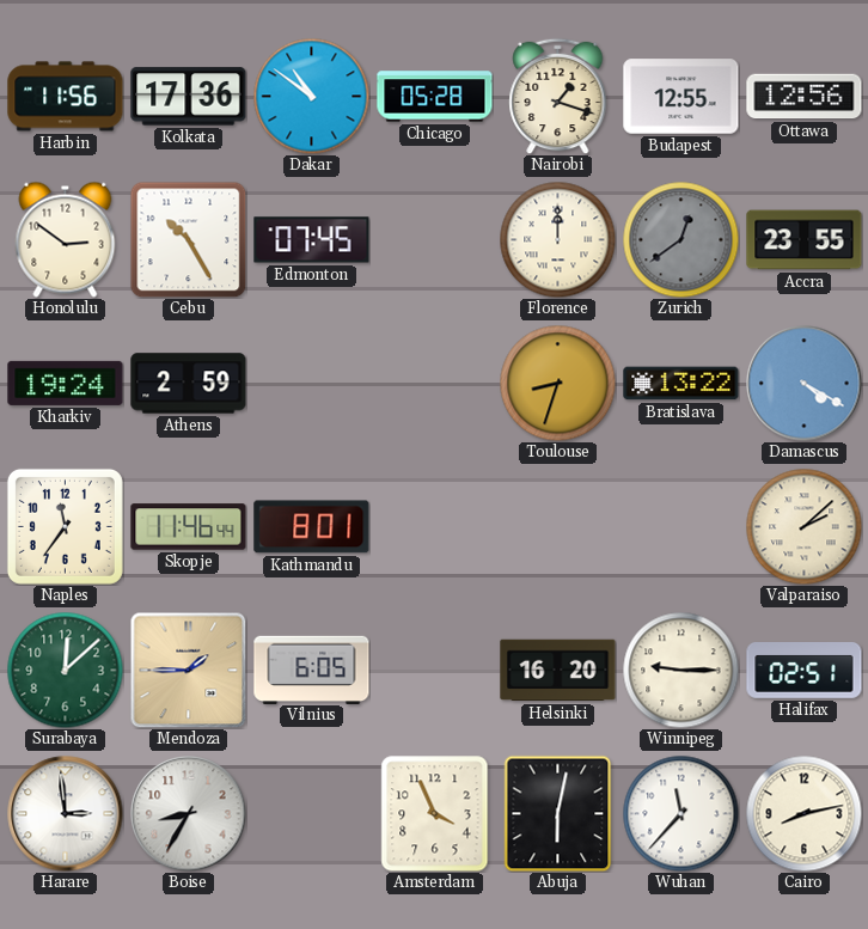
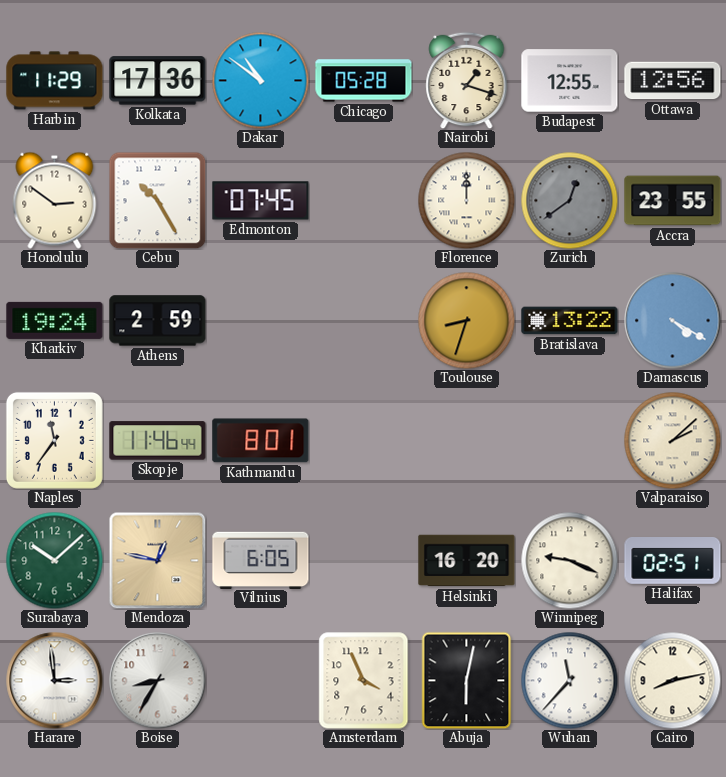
Harbin: 11:56 -> 11:29
Surabaya: 12:08 -> 10:08
Mendoza: 1:45 -> 12:47
Winnipeg: 9:15 -> 9:19
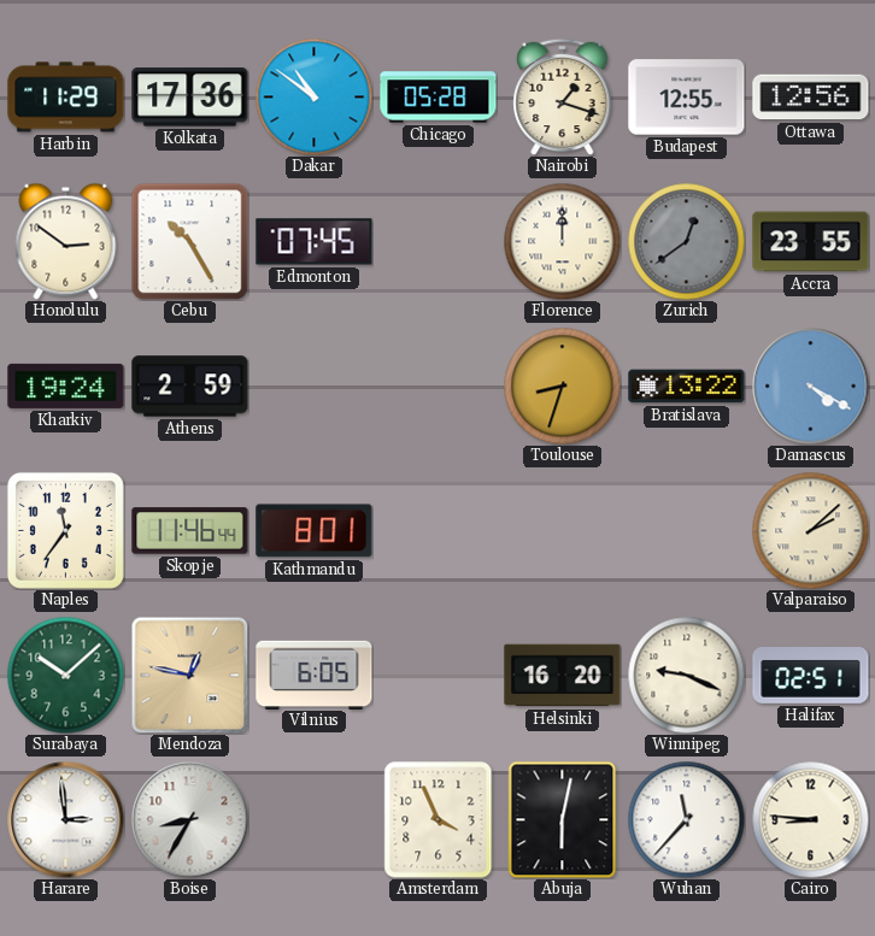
Cairo: 8:13 -> 8:46
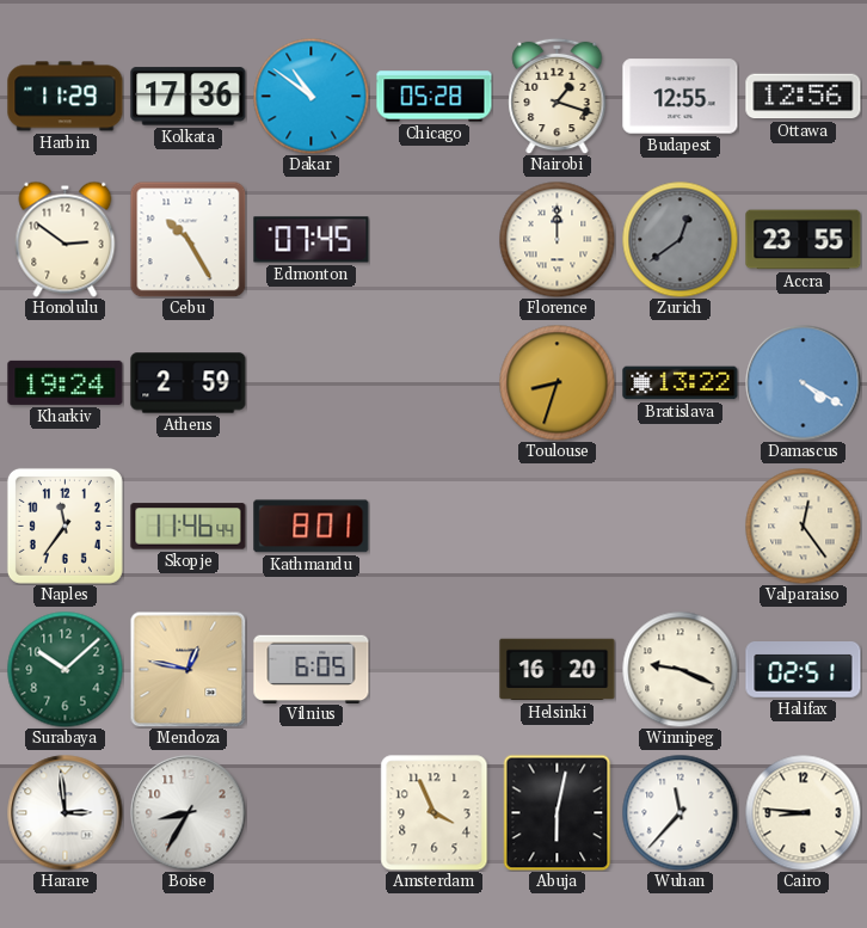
Valparaiso: 2:08 -> 12:24
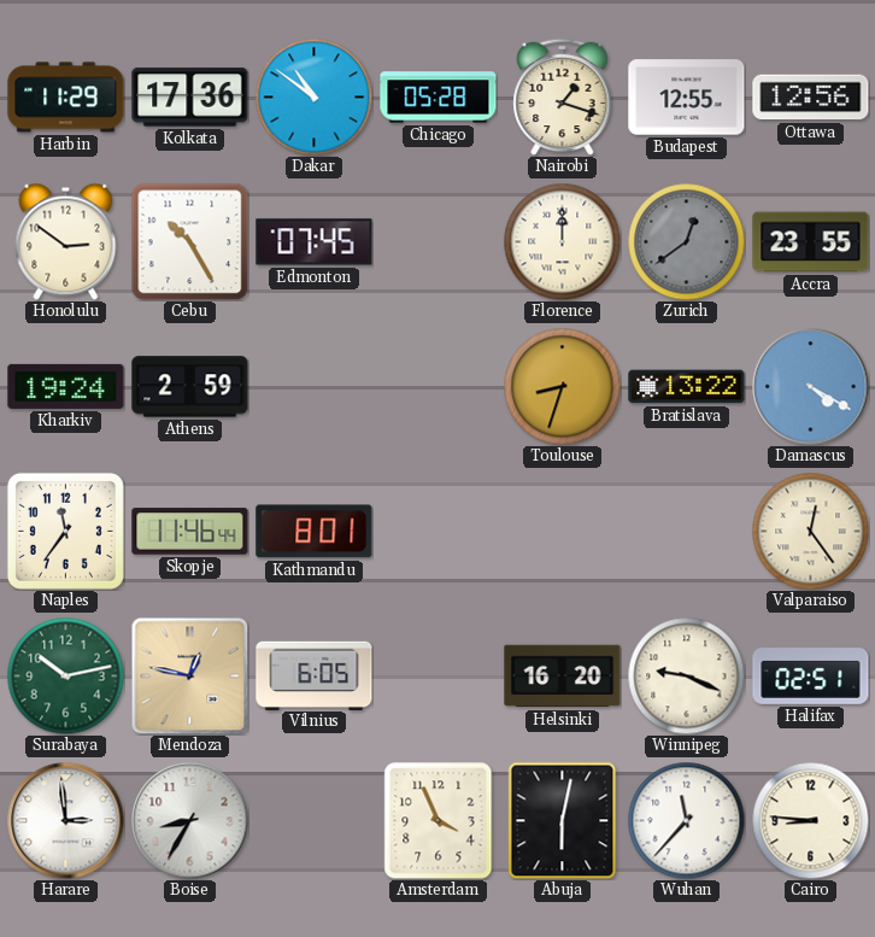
Surabaya: 10:08 -> 10:13
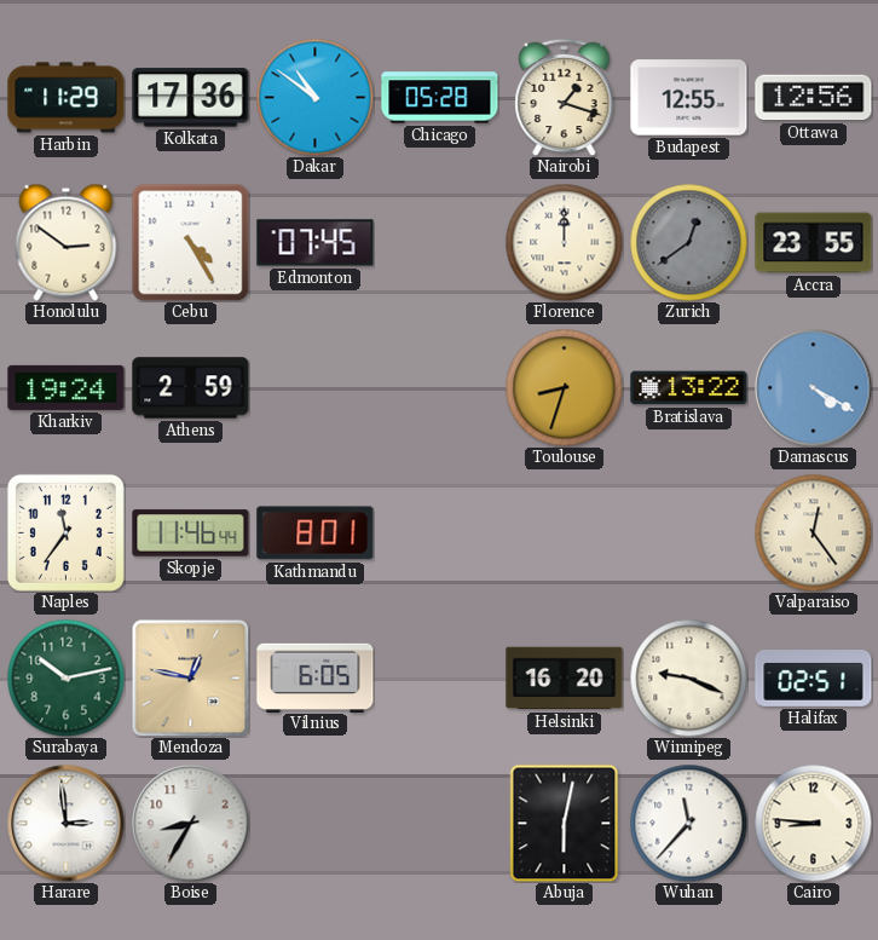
Cebu: 10:25 -> 4:25
Amsterdam: 3:56 -> none
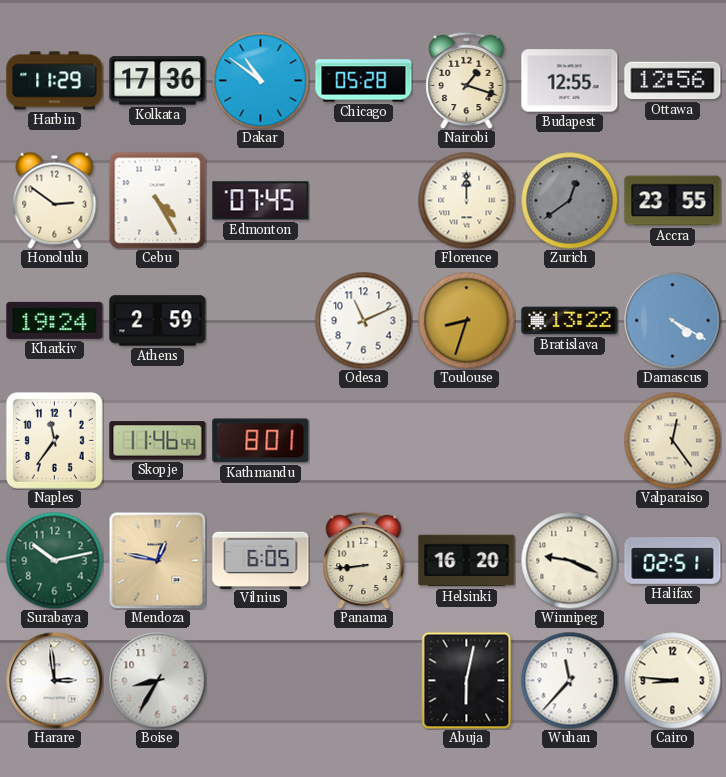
Odesa: none -> 11:11
Panama: none -> 8:44
